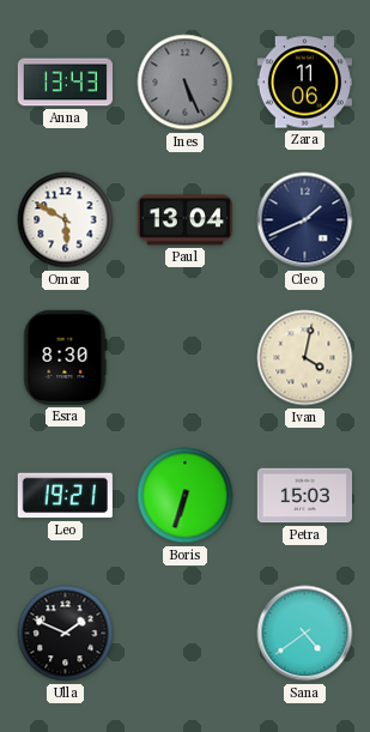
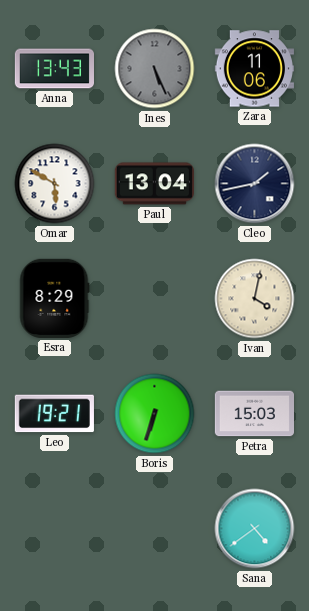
Cleo: 1:41 -> 1:43
Esra: 8:30 -> 8:29
Ulla: 1:49 -> none
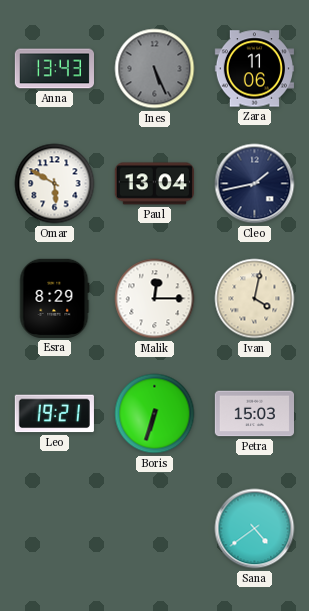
Malik: none -> 12:15
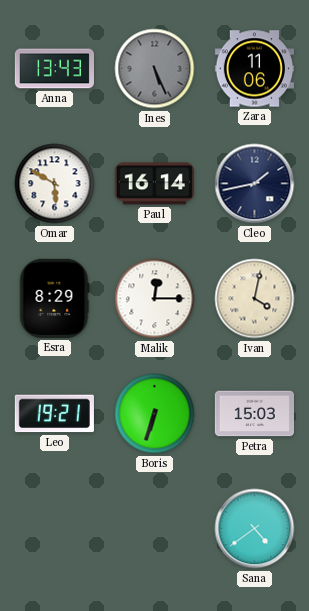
Paul: 13:04 -> 16:14
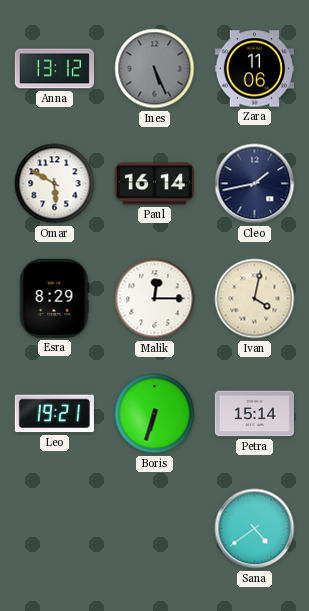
Anna: 13:43 -> 13:12
Petra: 15:03 -> 15:14
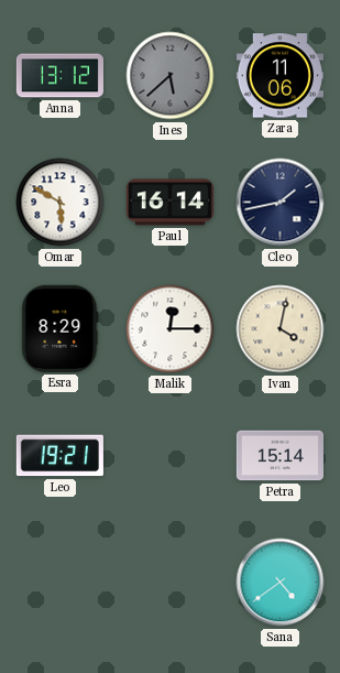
Ines: 5:26 -> 5:38
Boris: 6:33 -> none
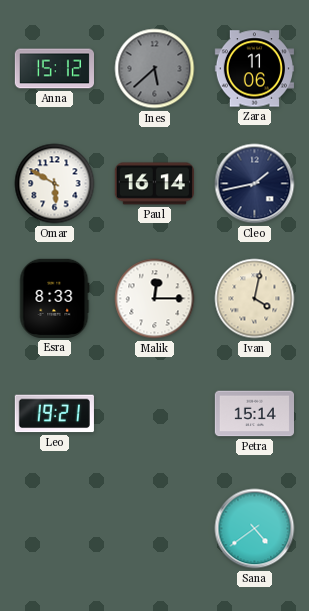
Anna: 13:12 -> 15:12
Esra: 8:29 -> 8:33
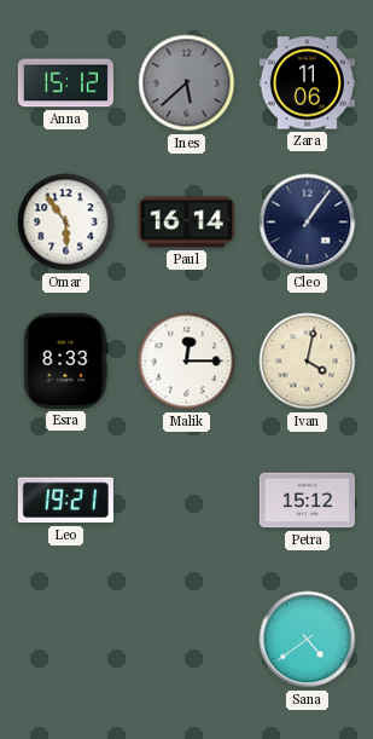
Omar: 5:50 -> 5:54
Cleo: 1:43 -> 1:06
Petra: 15:14 -> 15:12
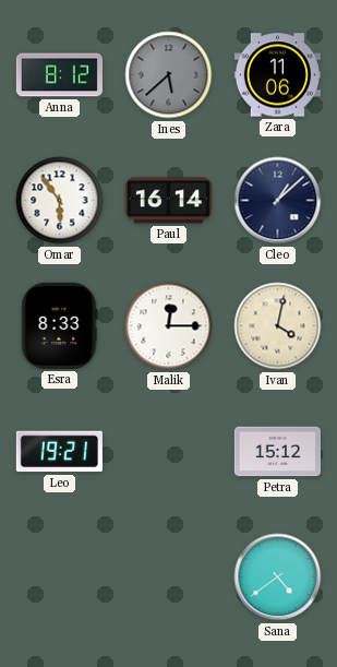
Anna: 15:12 -> 8:12
Cleo: 1:06 -> 1:08
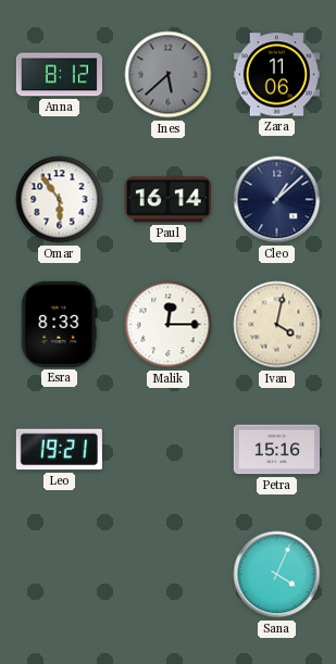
Petra: 15:12 -> 15:16
Sana: 4:39 -> 4:04
